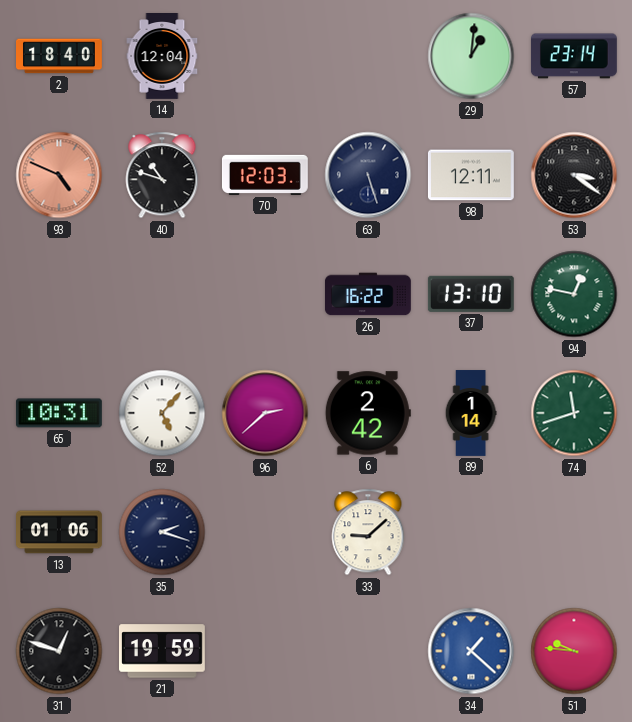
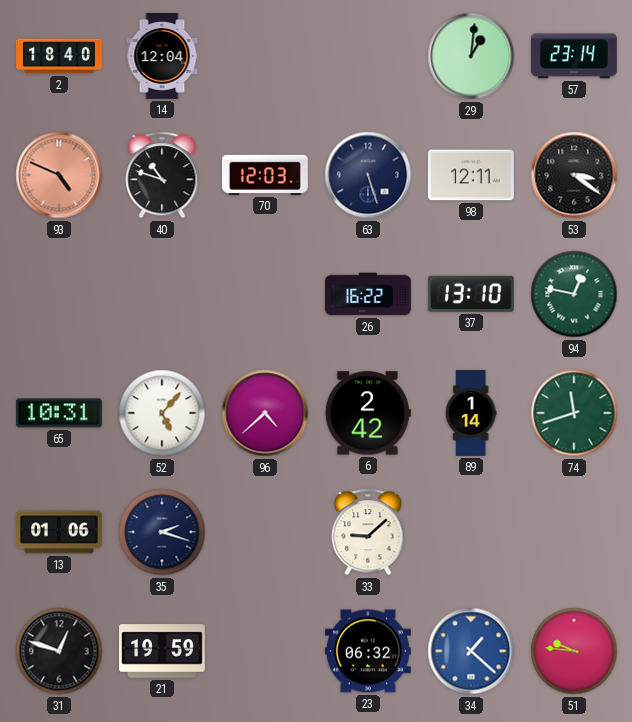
96: 2:38 -> 4:38
23: none -> 06:32
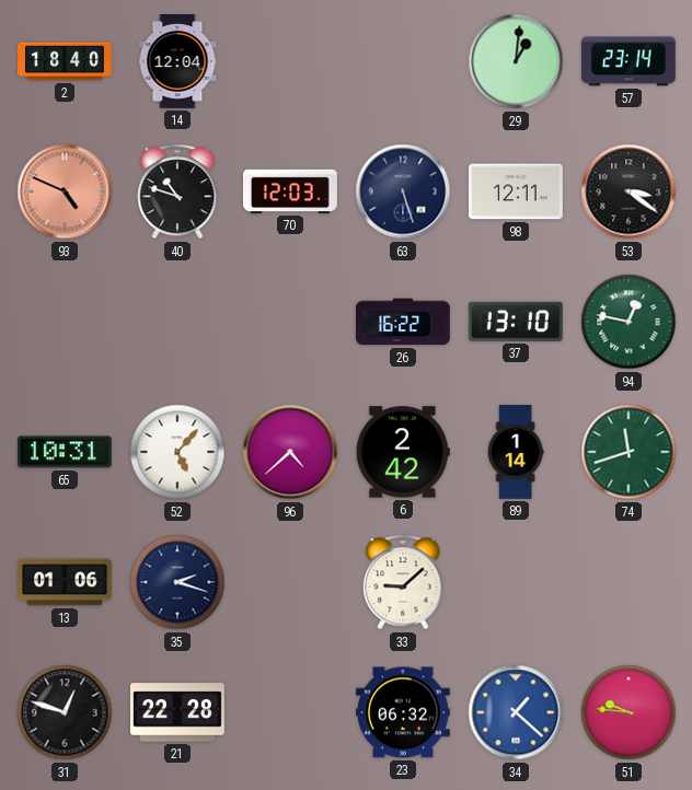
21: 19:59 -> 22:28
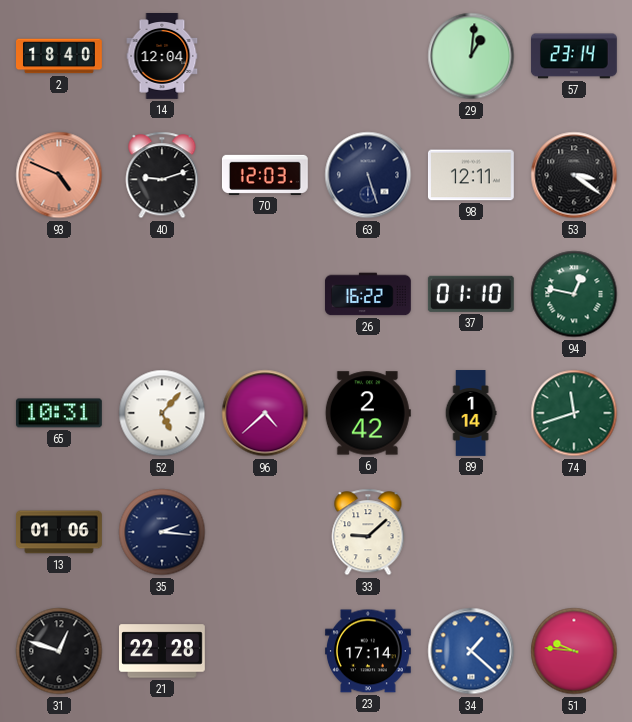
40: 10:48 -> 9:12
37: 13:10 -> 01:10
35: 2:18 -> 2:16
23: 06:32 -> 17:14
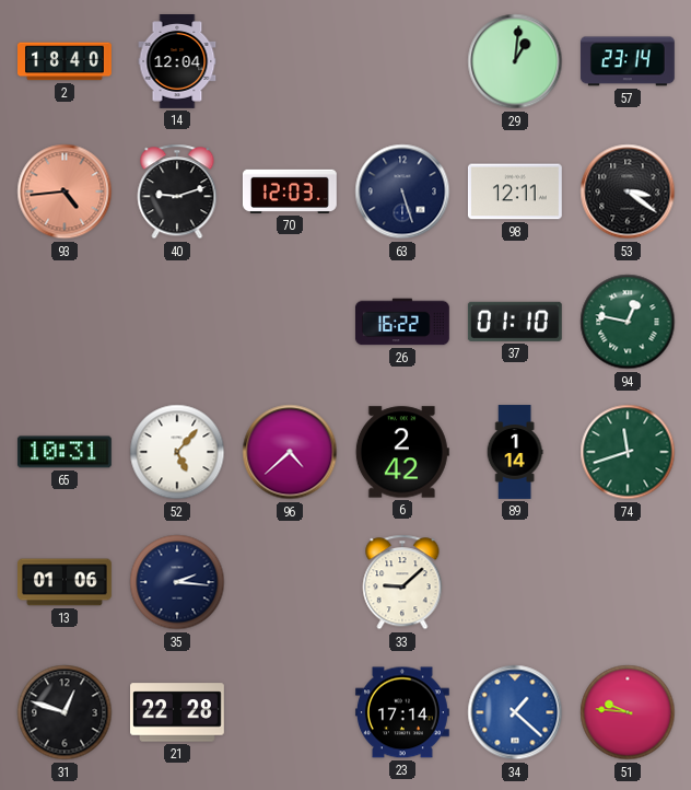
93: 4:49 -> 4:44
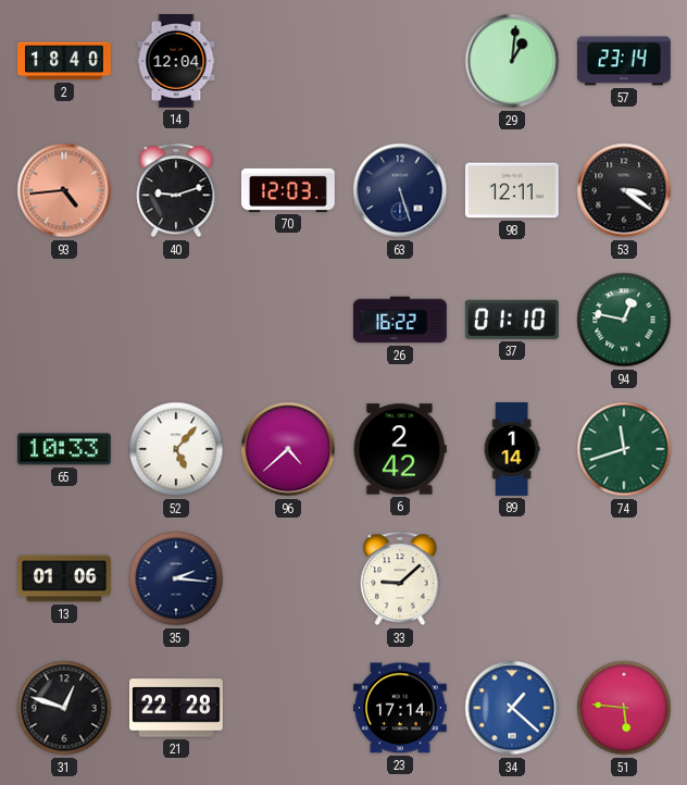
65: 10:31 -> 10:33
51: 9:46 -> 5:46
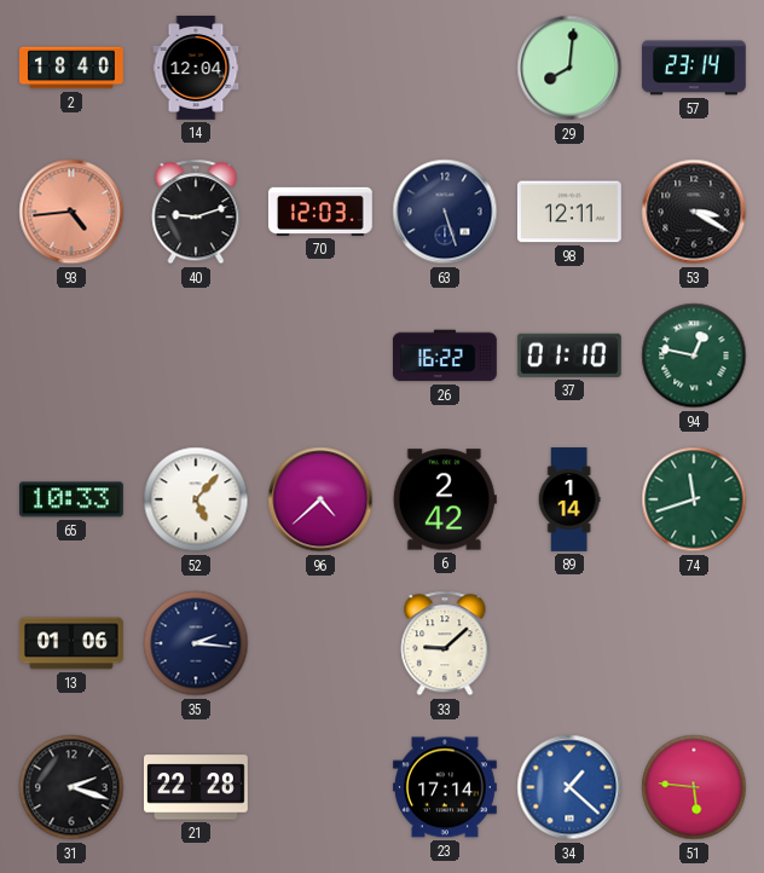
29: 1:01 -> 8:01
53: 3:21 -> 3:20
31: 12:48 -> 2:18
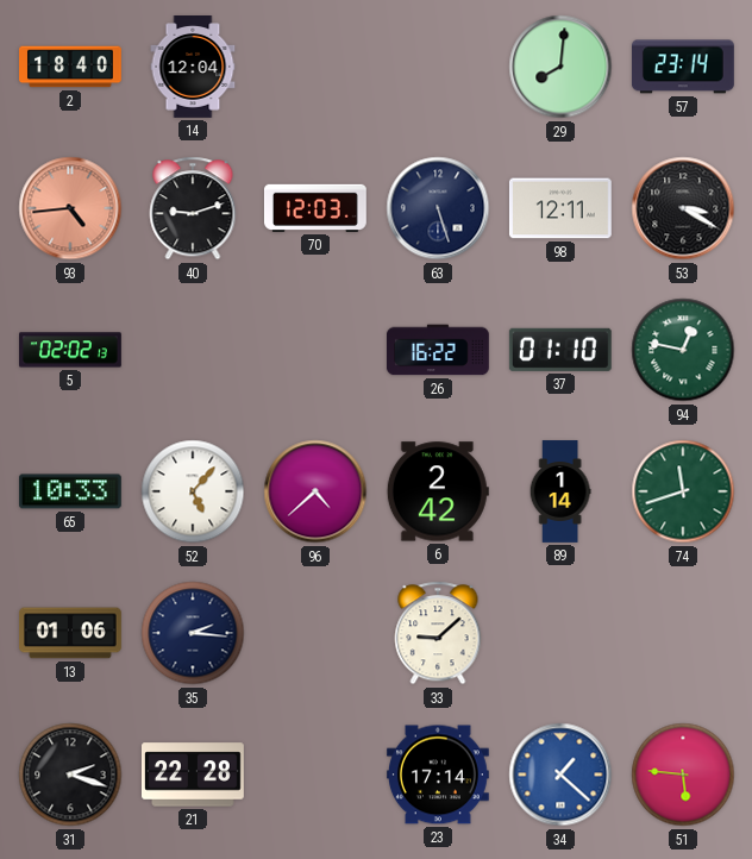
5: none -> 02:02
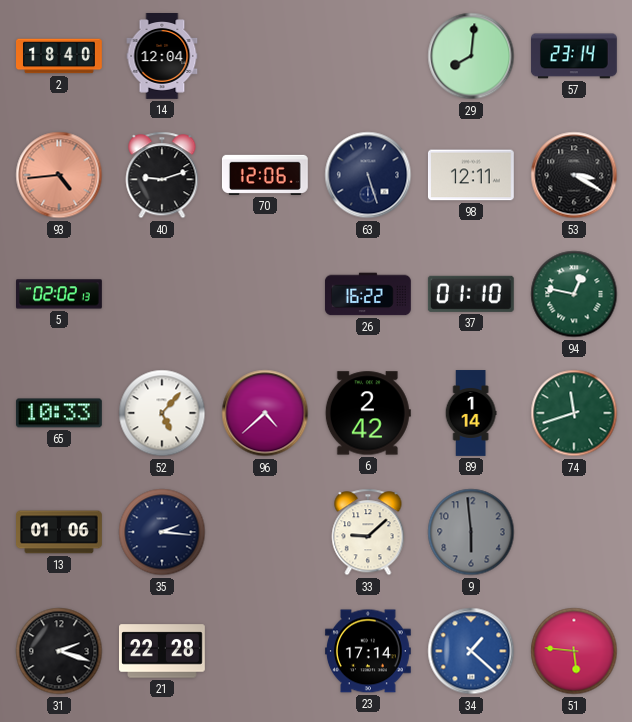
70: 12:03 -> 12:06
9: none -> 5:59
